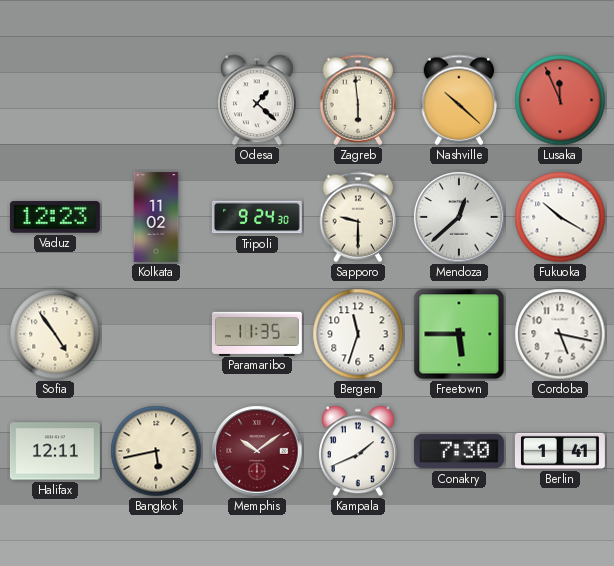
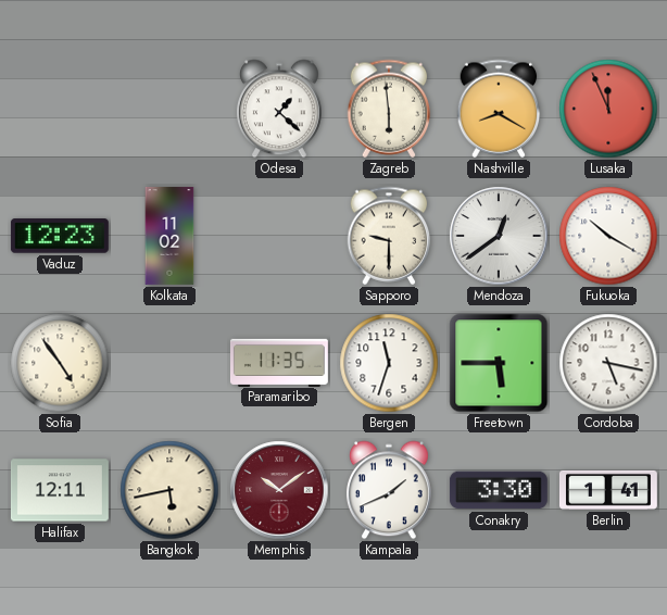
Nashville: 10:22 -> 8:20
Tripoli: 9:24 -> none
Mendoza: 12:38 -> 12:39
Conakry: 7:30 -> 3:30
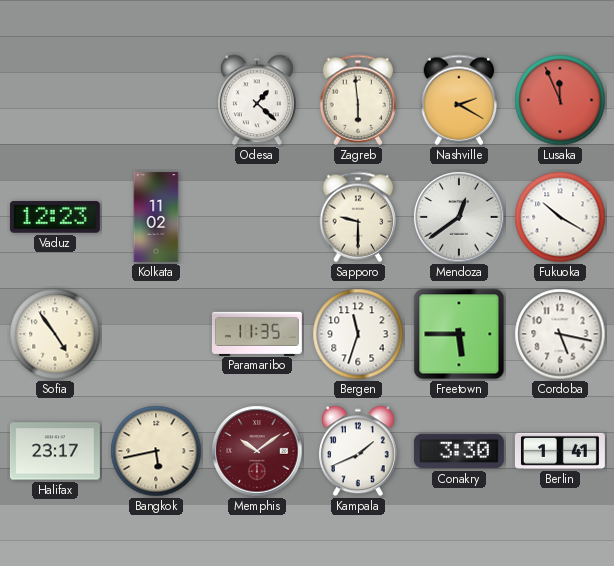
Nashville: 8:20 -> 2:20
Halifax: 12:11 -> 23:17
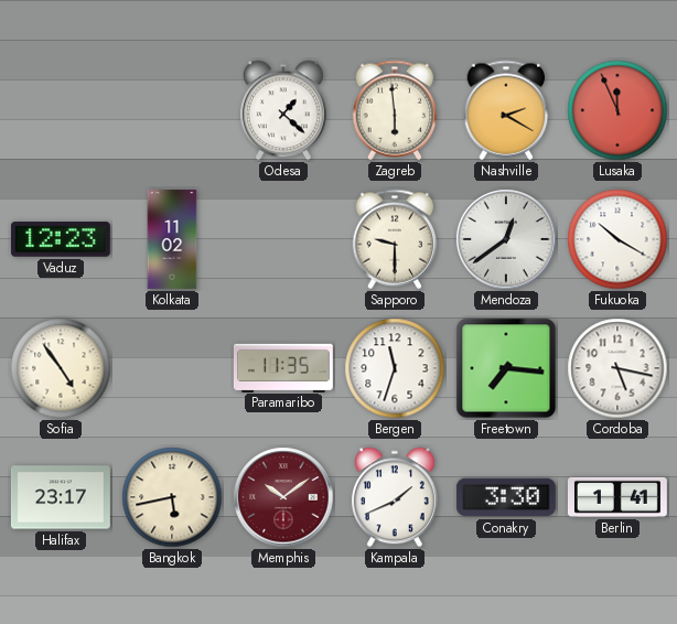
Freetown: 5:45 -> 7:16
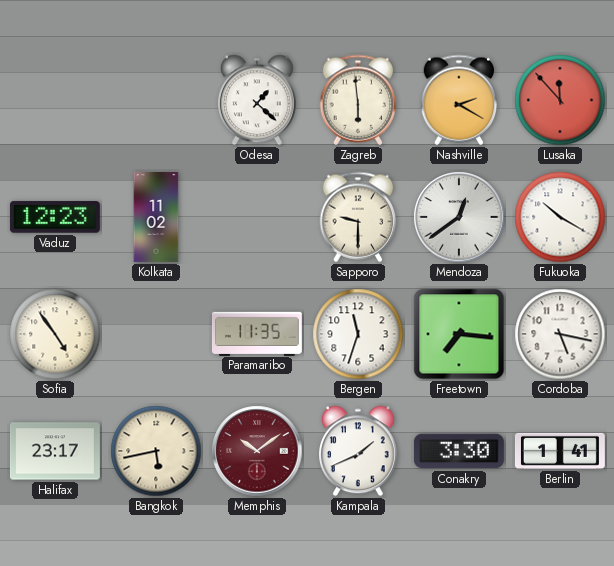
Lusaka: 11:56 -> 11:53
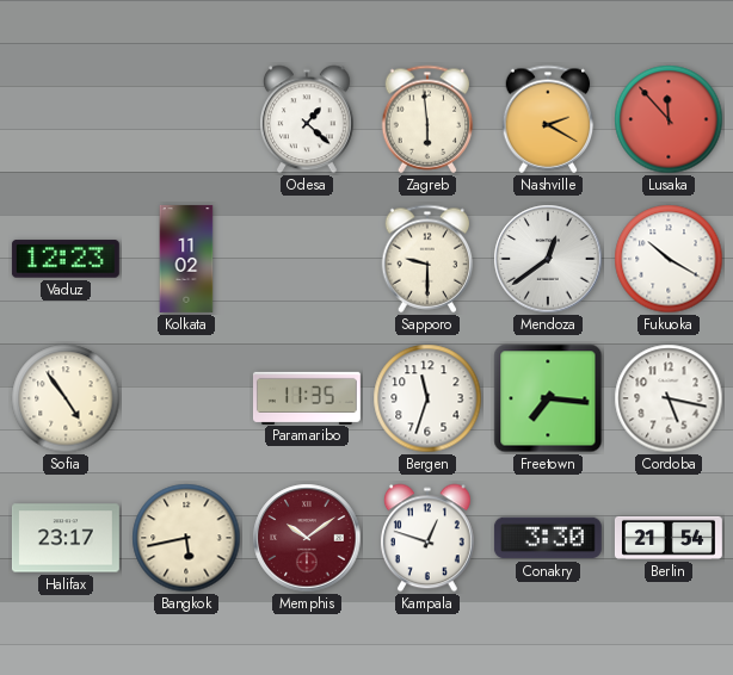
Kampala: 1:41 -> 12:48
Berlin: 1:41 -> 21:54
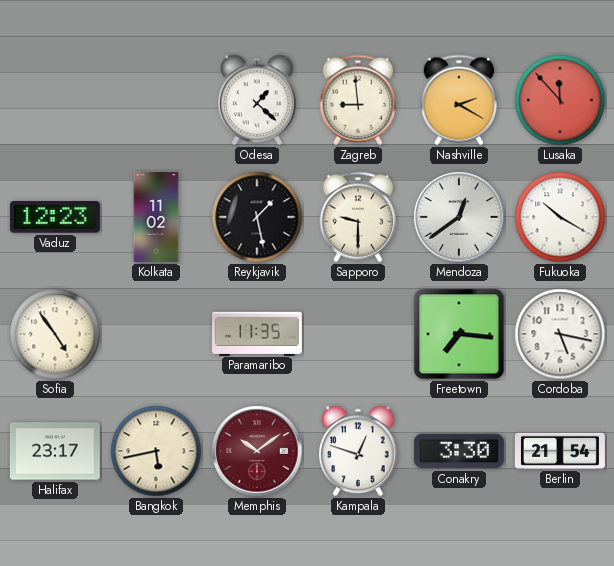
Zagreb: 5:59 -> 8:59
Reykjavik: none -> 1:28
Bergen: 11:33 -> none
